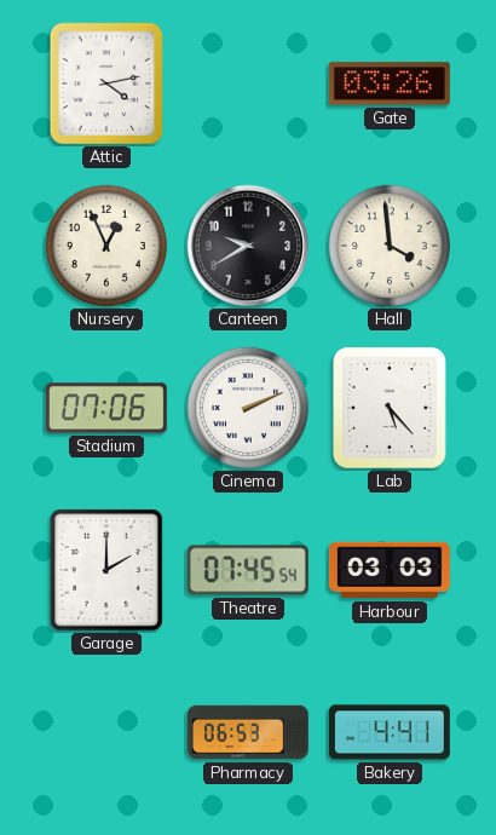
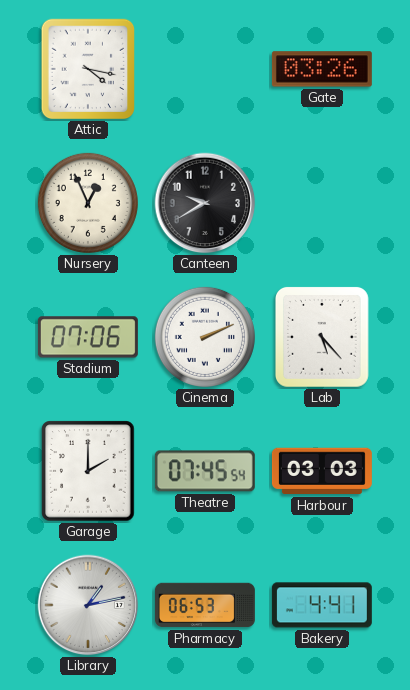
Attic: 4:13 -> 4:17
Hall: 3:59 -> none
Library: none -> 1:13
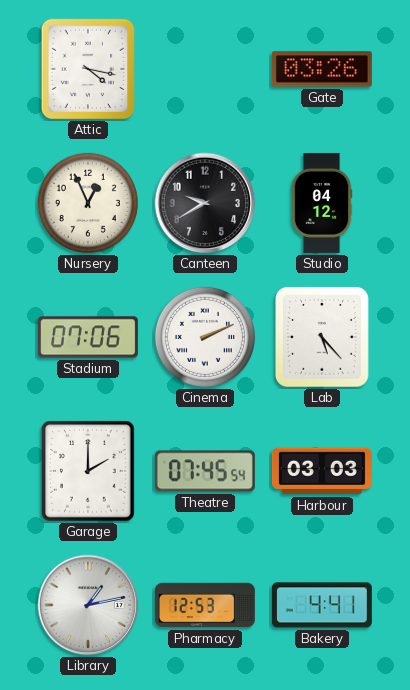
Studio: none -> 04:12
Pharmacy: 06:53 -> 12:53
